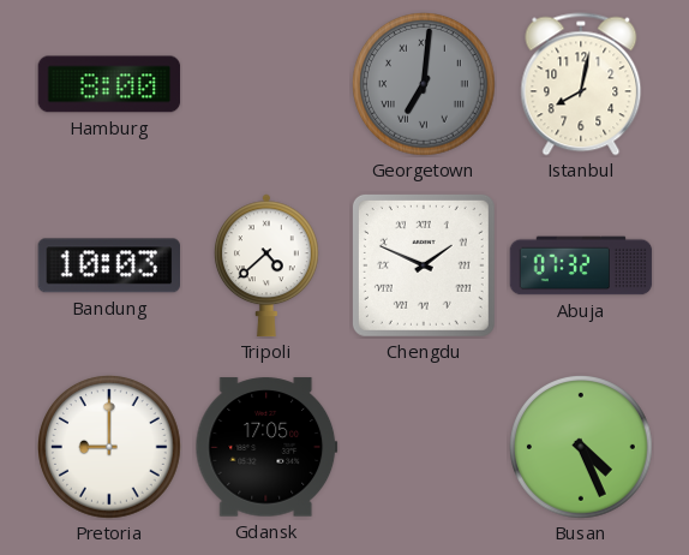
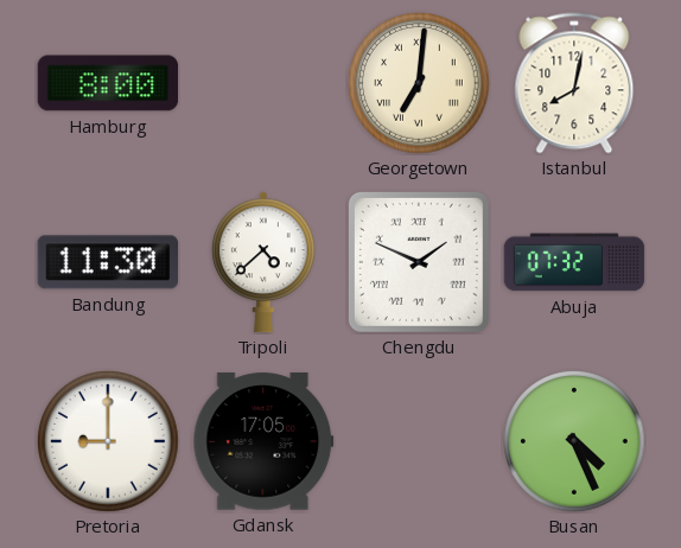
Georgetown dial: grey -> cream
Bandung: 10:03 -> 11:30
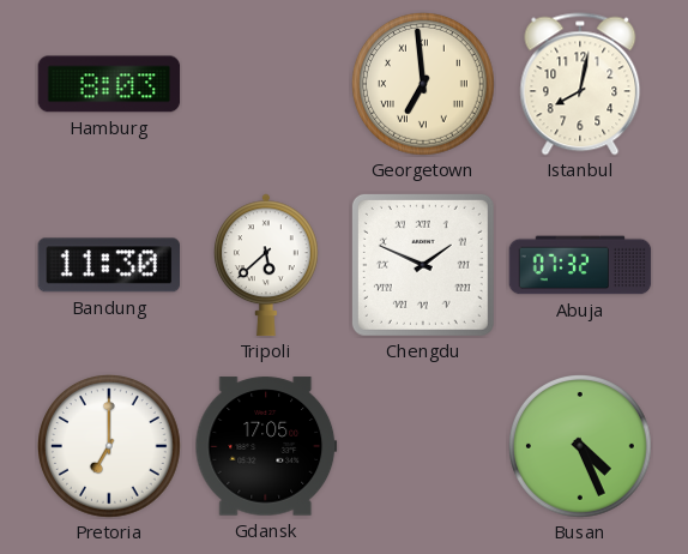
Hamburg: 8:00 -> 8:03
Georgetown: 7:01 -> 6:59
Tripoli: 4:38 -> 5:38
Pretoria: 9:00 -> 7:00
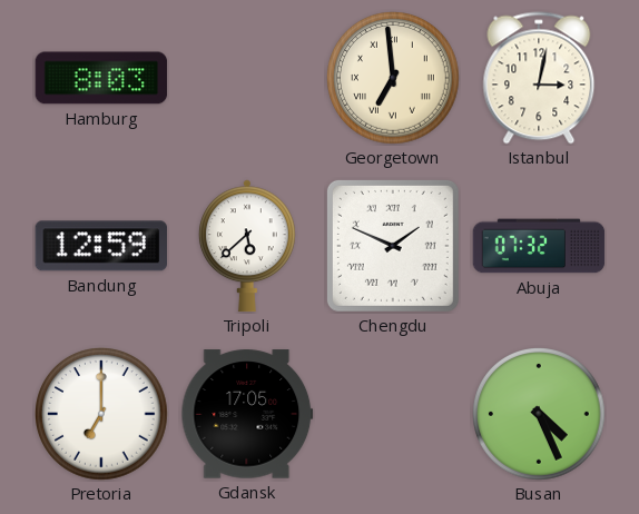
Istanbul: 8:02 -> 3:02
Bandung: 11:30 -> 12:59
